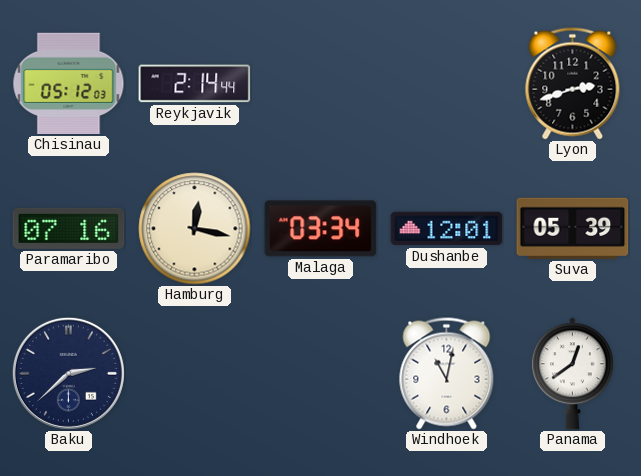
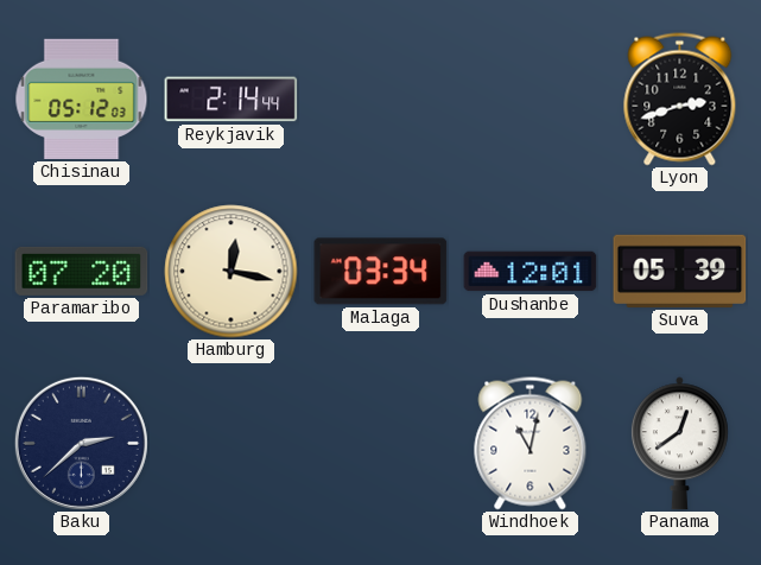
Paramaribo: 07:16 -> 07:20
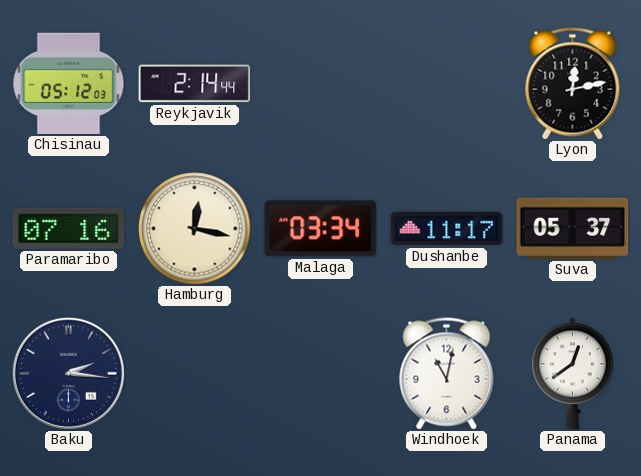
Lyon: 2:42 -> 12:13
Paramaribo: 07:20 -> 07:16
Dushanbe: 12:01 -> 11:17
Suva: 05:39 -> 05:37
Baku: 2:38 -> 2:16
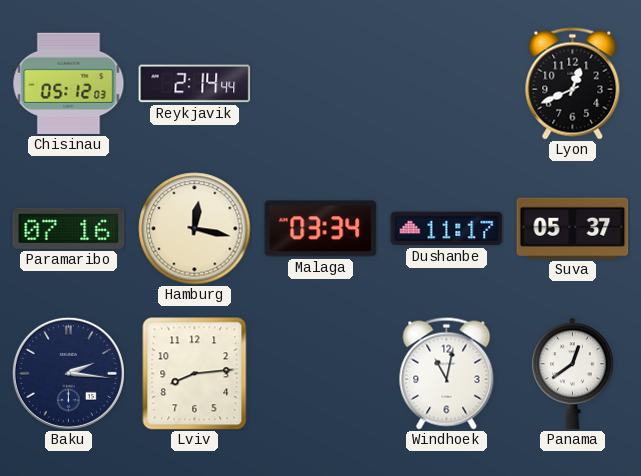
Lyon: 12:13 -> 12:41
Lviv: none -> 8:14
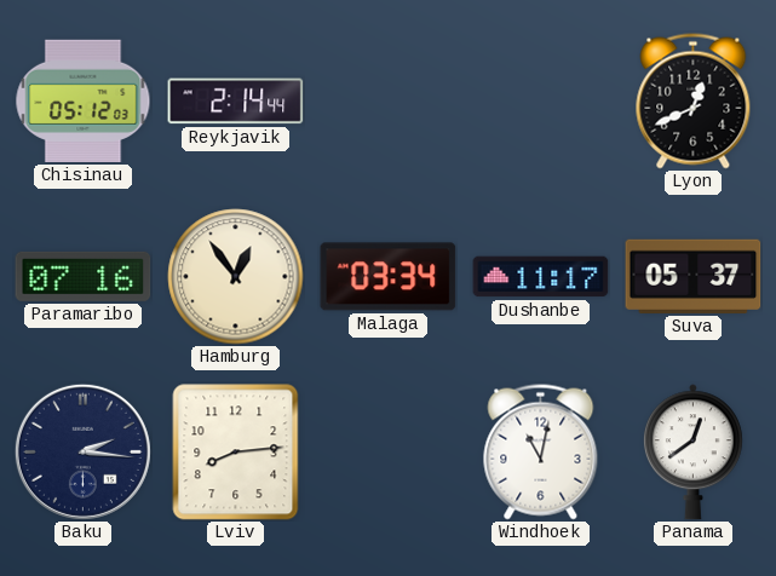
Hamburg: 12:17 -> 12:54
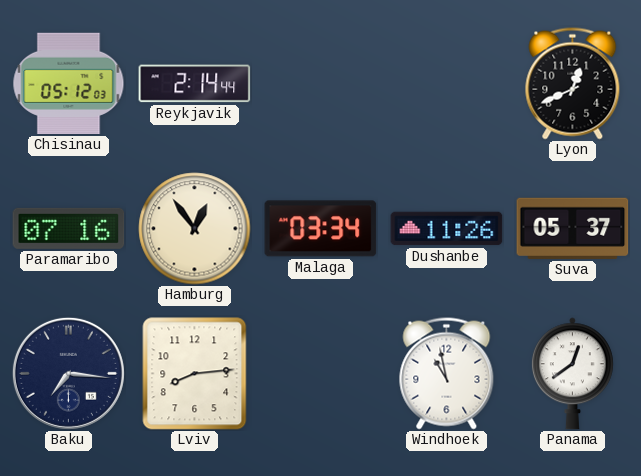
Dushanbe: 11:17 -> 11:26
Baku: 2:16 -> 7:16
Windhoek: 11:02 -> 10:58
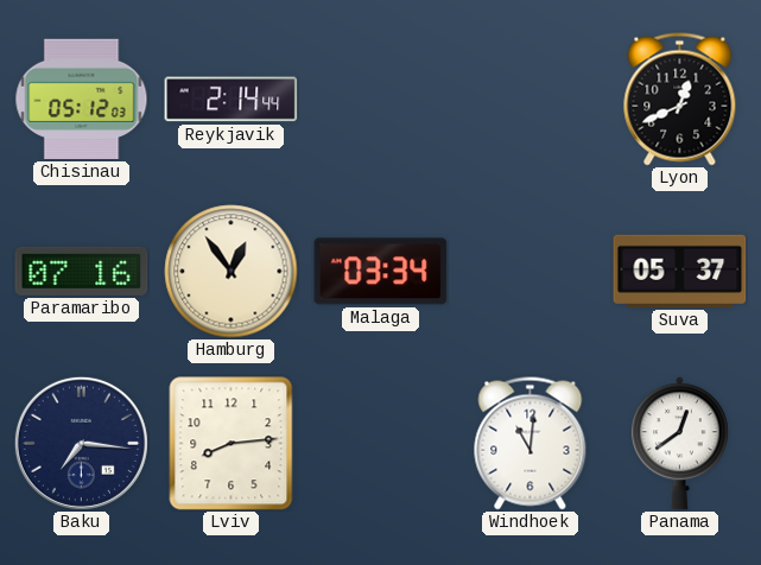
Dushanbe: 11:26 -> none
Windhoek: 10:58 -> 11:01
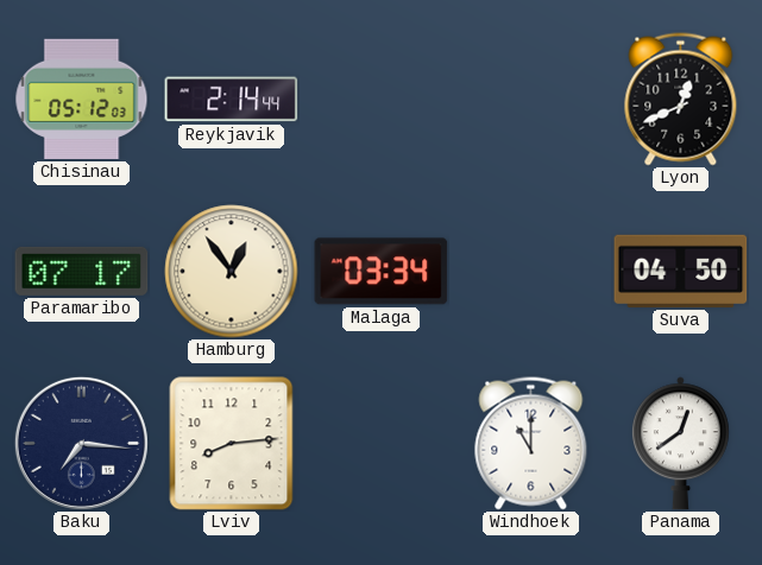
Paramaribo: 07:16 -> 07:17
Suva: 05:37 -> 04:50
Windhoek: 11:01 -> 11:00
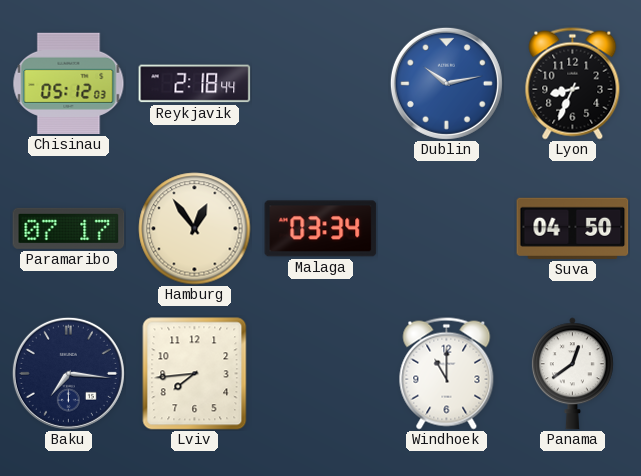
Reykjavik: 2:14 -> 2:18
Dublin: none -> 10:13
Lyon: 12:41 -> 8:34
Lviv: 8:14 -> 7:44
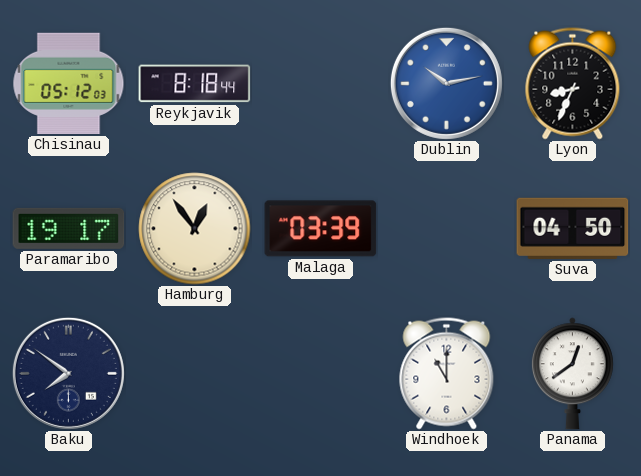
Reykjavik: 2:18 -> 8:18
Paramaribo: 07:17 -> 19:17
Malaga: 03:34 -> 03:39
Baku: 7:16 -> 7:51
Lviv: 7:44 -> none
